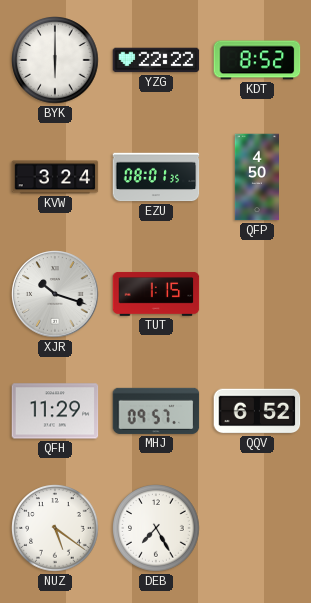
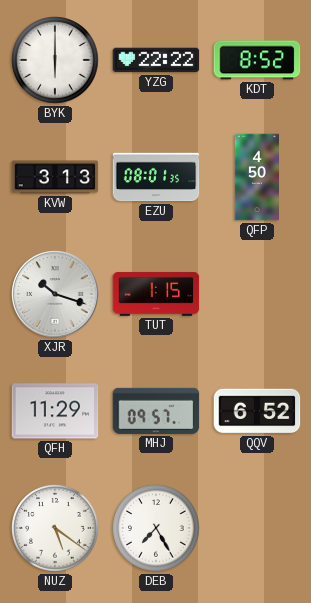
KVW: 3:24 -> 3:13
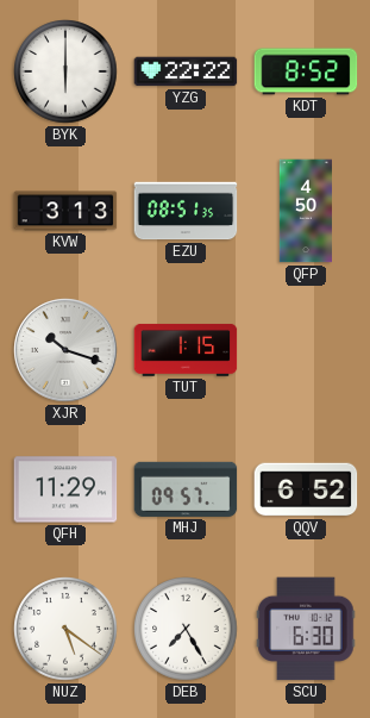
EZU: 08:01 -> 08:51
SCU: none -> 6:30
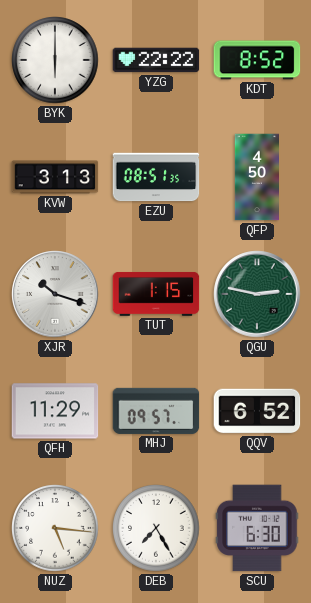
QGU: none -> 2:47
NUZ: 5:21 -> 5:16
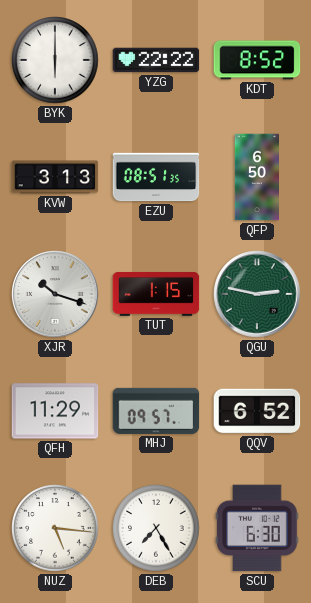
QFP: 4:50 -> 6:50
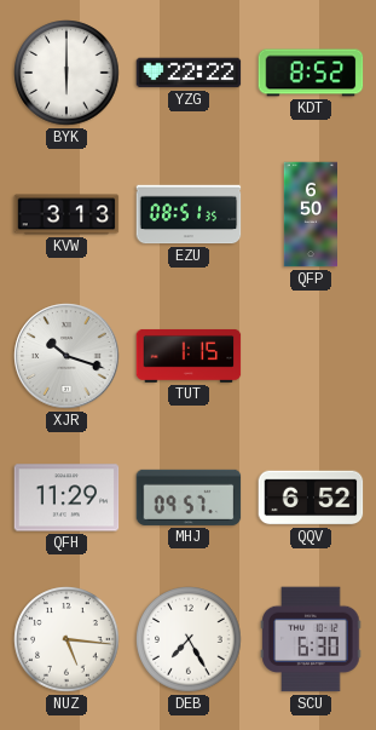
QGU: 2:47 -> none
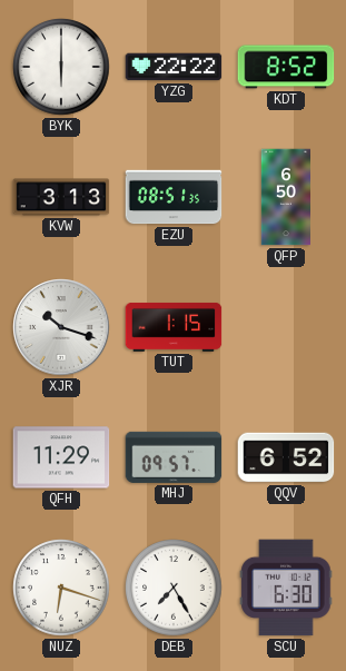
NUZ: 5:16 -> 6:18
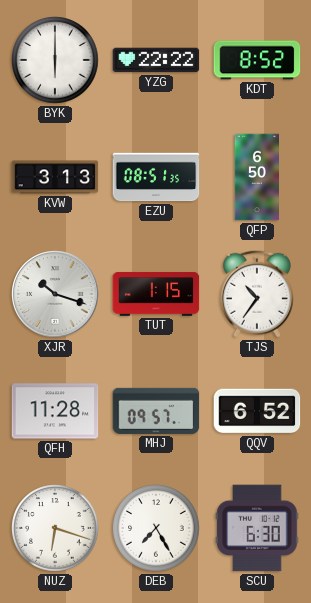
TJS: none -> 10:36
QFH: 11:29 -> 11:28
